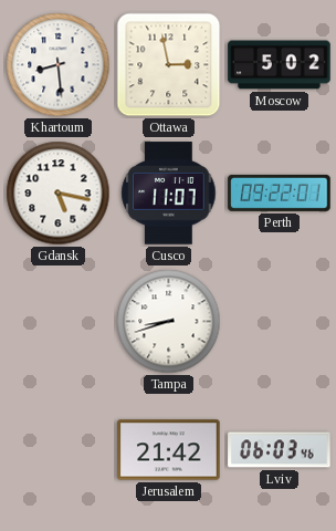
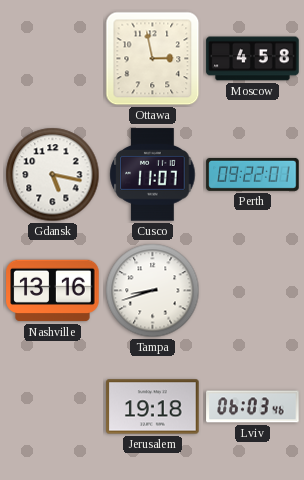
Khartoum: 8:29 -> none
Moscow: 5:02 -> 4:58
Nashville: none -> 13:16
Jerusalem: 21:42 -> 19:18
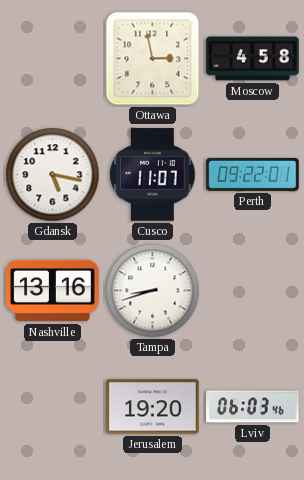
Jerusalem: 19:18 -> 19:20
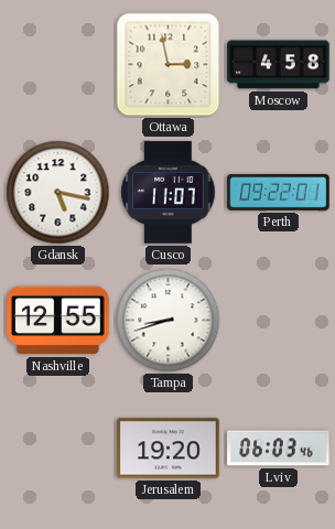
Nashville: 13:16 -> 12:55
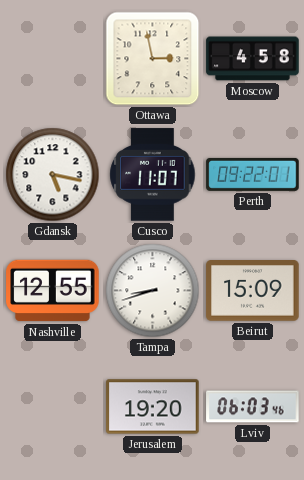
Beirut: none -> 15:09
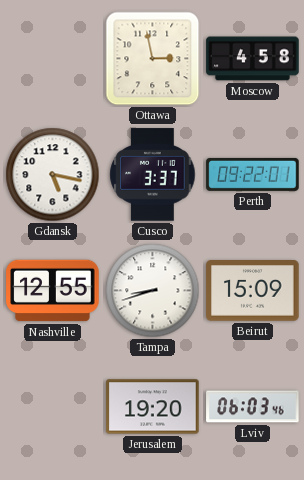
Cusco: 11:07 -> 3:37
